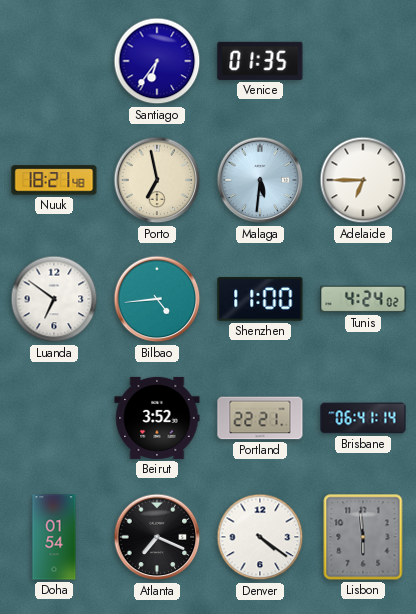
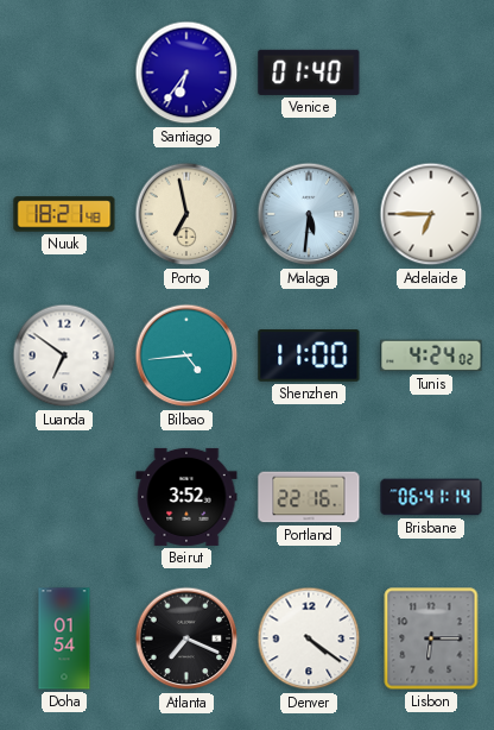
Venice: 01:35 -> 01:40
Portland: 22:21 -> 22:16
Lisbon: 5:59 -> 6:15
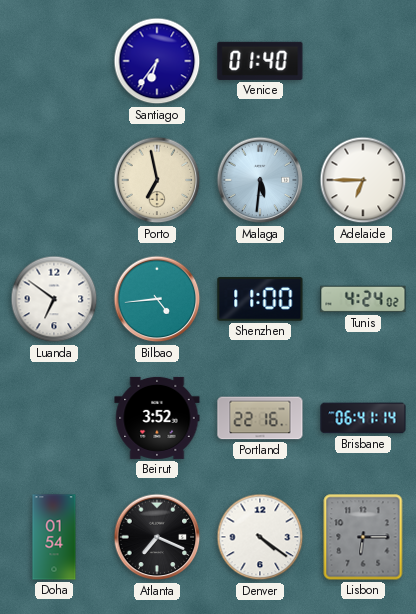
Nuuk: 18:21 -> none
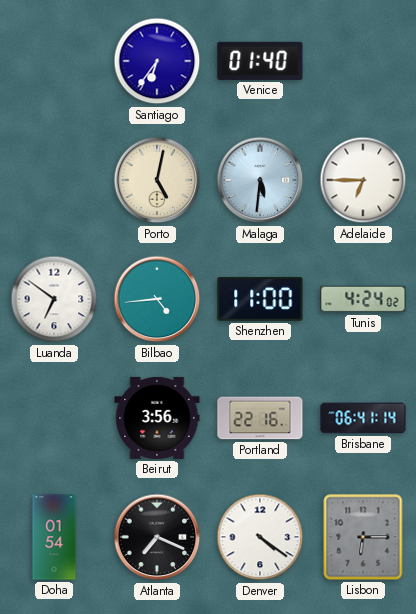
Porto: 6:58 -> 5:02
Beirut: 3:52 -> 3:56
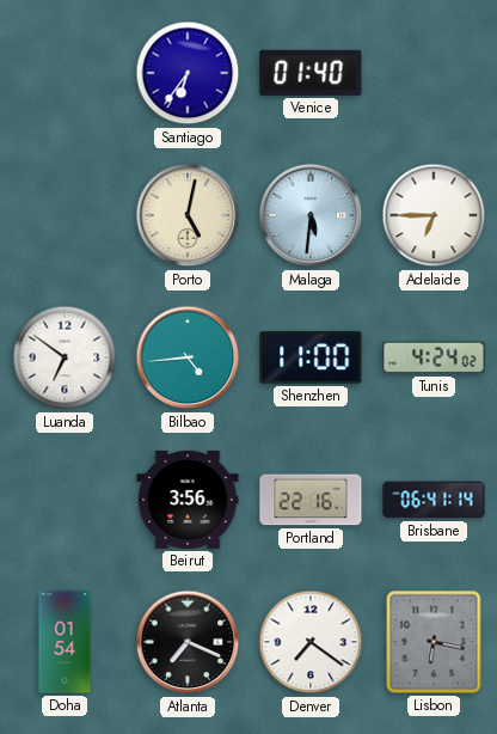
Denver: 4:21 -> 7:21
Lisbon: 6:15 -> 6:17
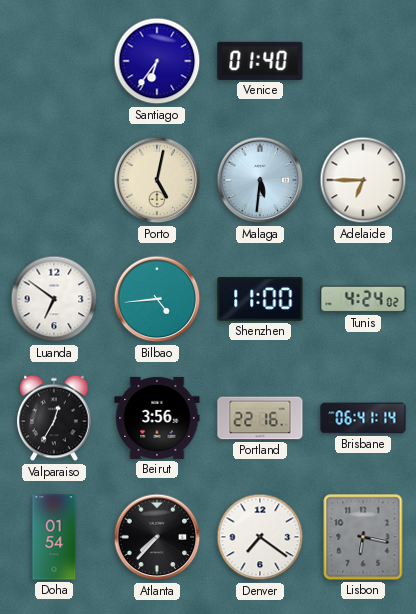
Valparaiso: none -> 12:35
Atlanta: 7:19 -> 7:37
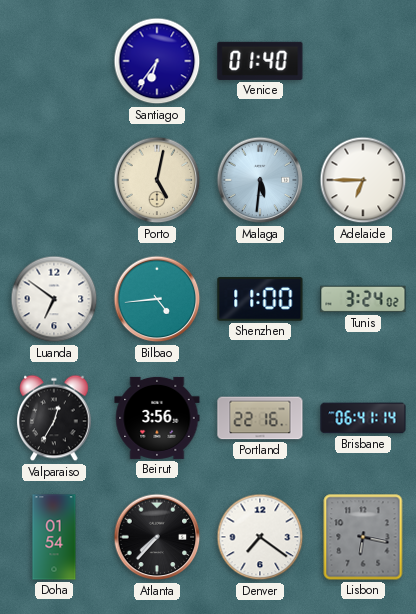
Tunis: 4:24 -> 3:24
